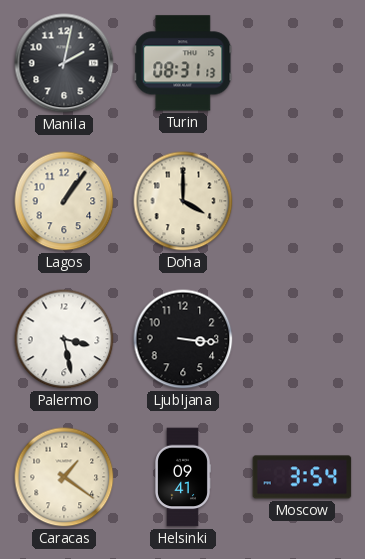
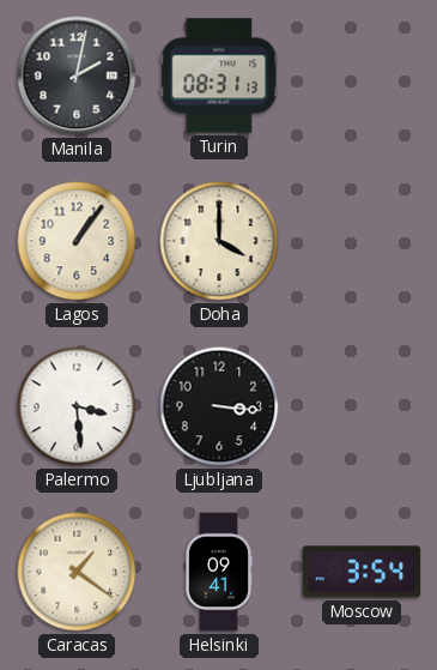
Palermo: 3:28 -> 3:29
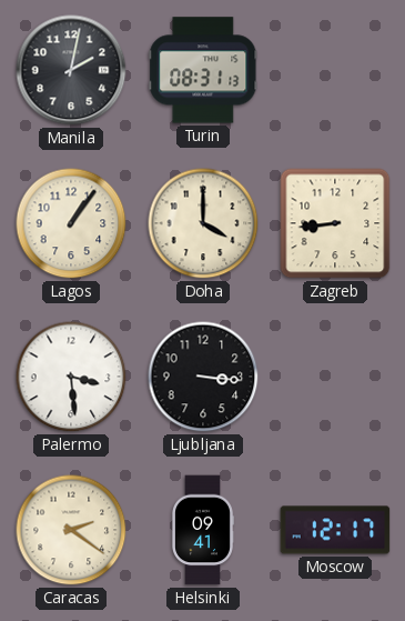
Zagreb: none -> 8:44
Caracas: 1:21 -> 2:21
Moscow: 3:54 -> 12:17
